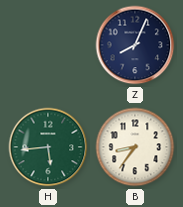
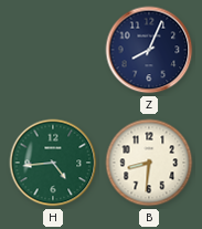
H: 5:44 -> 4:44
B: 8:36 -> 8:31
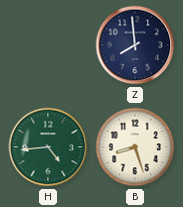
Z: 8:04 -> 7:59
B: 8:31 -> 8:27
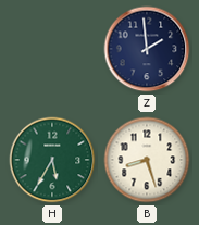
Z: 7:59 -> 1:59
H: 4:44 -> 5:35
